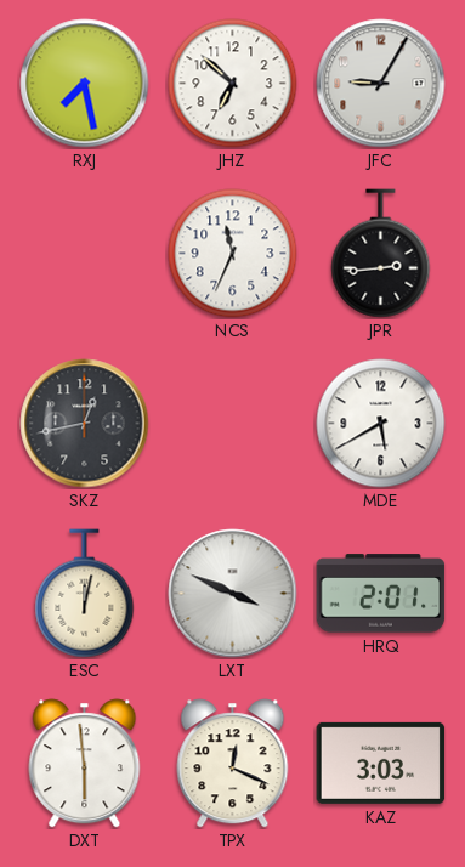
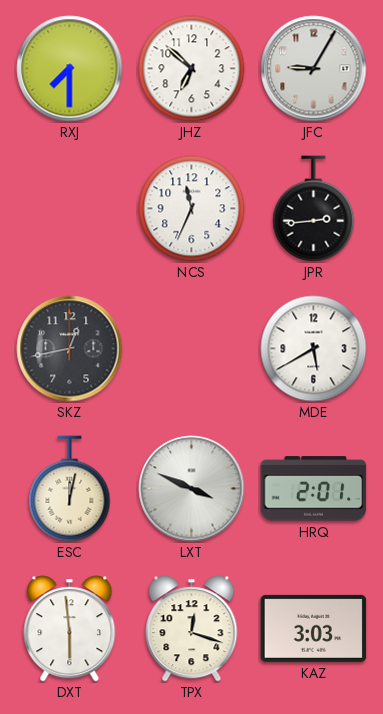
RXJ: 7:28 -> 7:30
TPX: 12:19 -> 12:18
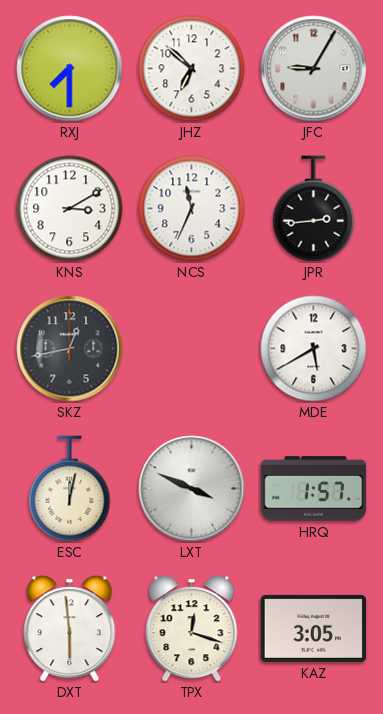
KNS: none -> 3:10
HRQ: 2:01 -> 1:57
KAZ: 3:03 -> 3:05
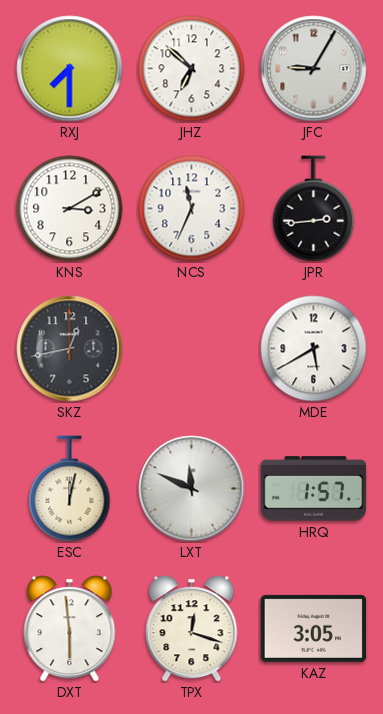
LXT: 3:49 -> 11:49
